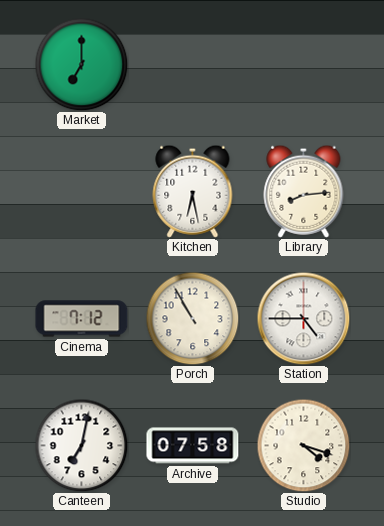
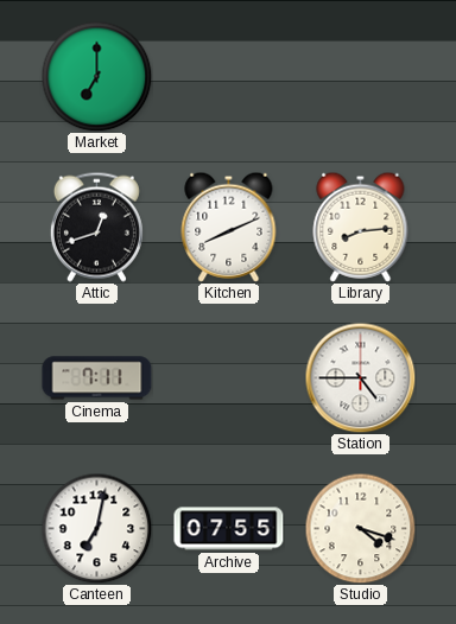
Attic: none -> 12:42
Kitchen: 6:28 -> 8:11
Cinema: 7:12 -> 7:11
Porch: 10:55 -> none
Archive: 07:58 -> 07:55
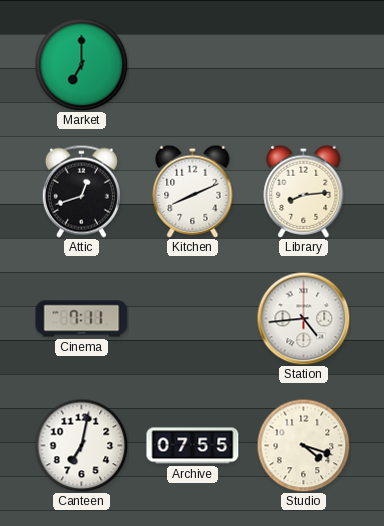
Station: 4:45 -> 4:44
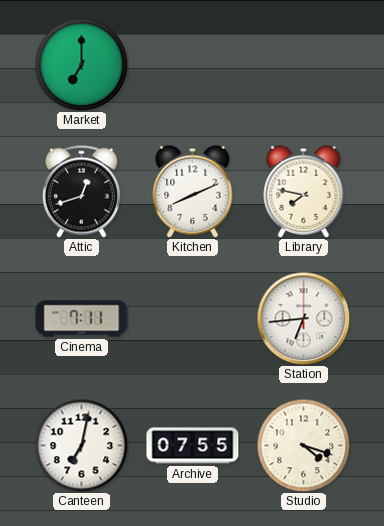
Library: 8:14 -> 7:47
Station: 4:44 -> 6:44
